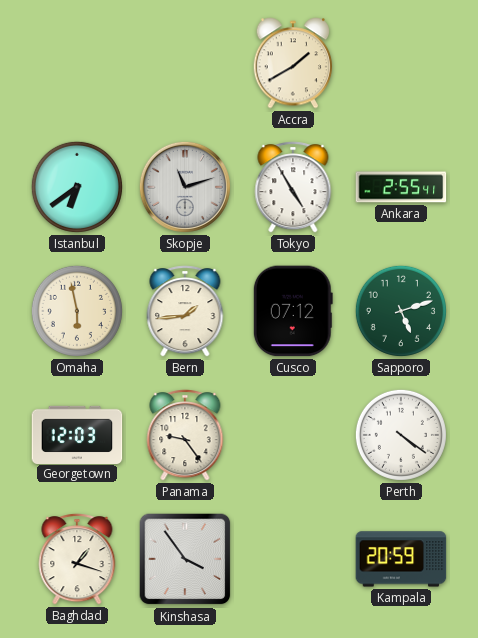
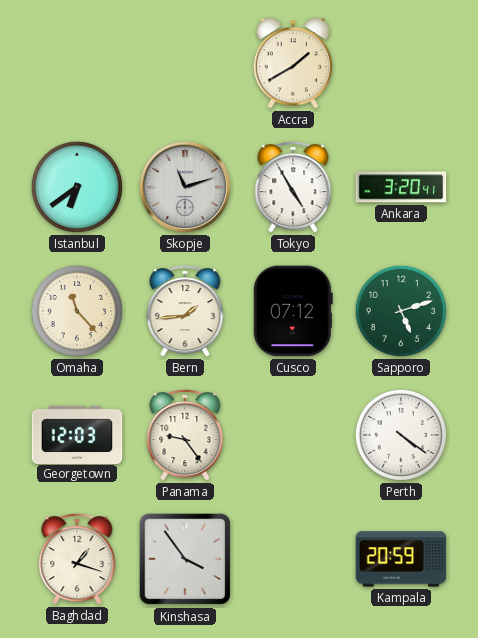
Ankara: 2:55 -> 3:20
Omaha: 5:58 -> 11:23
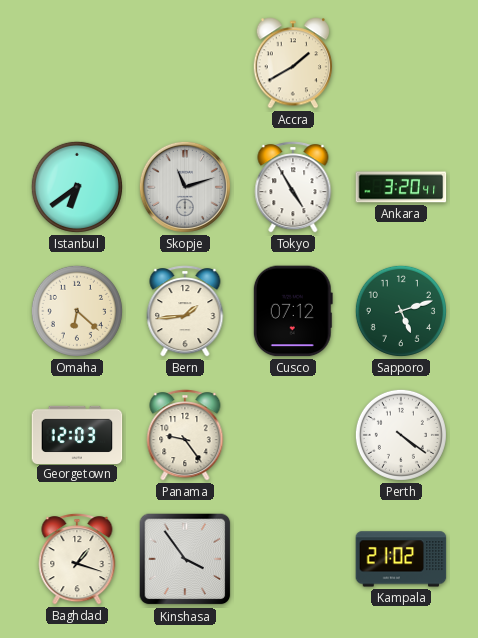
Omaha: 11:23 -> 6:22
Kampala: 20:59 -> 21:02
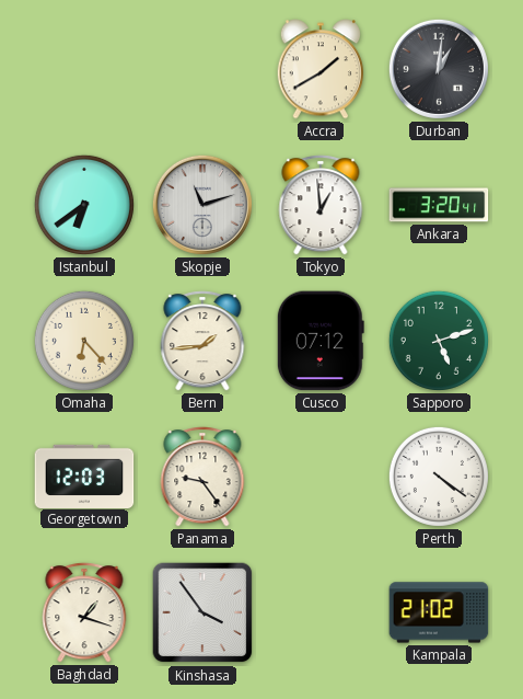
Durban: none -> 1:01
Tokyo: 4:55 -> 12:59
Omaha: 6:22 -> 6:23
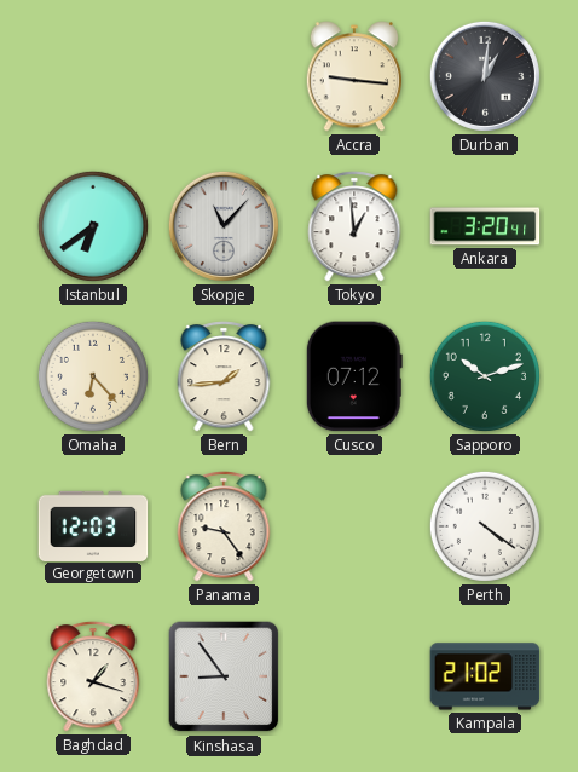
Accra: 1:40 -> 9:16
Skopje: 11:12 -> 11:07
Sapporo: 5:12 -> 10:12
Kinshasa: 3:54 -> 8:54
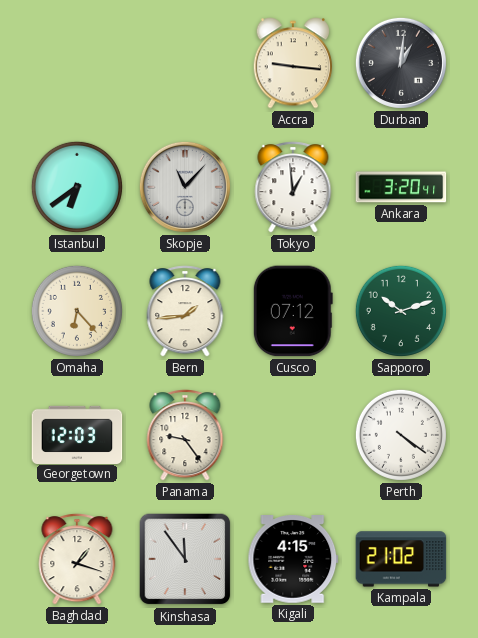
Kinshasa: 8:54 -> 11:54
Kigali: none -> 4:15
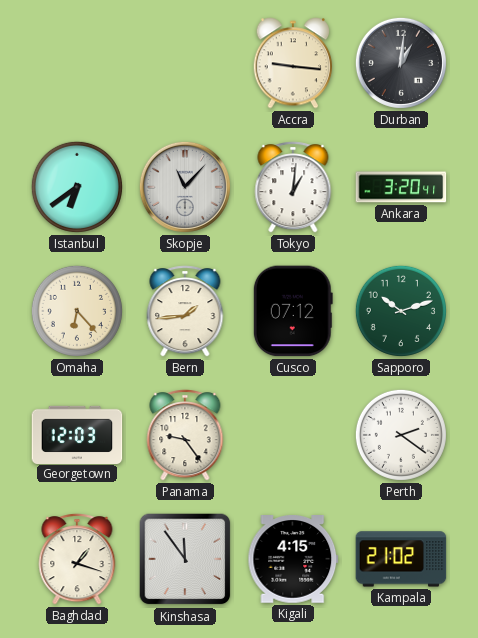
Tokyo: 12:59 -> 1:01
Perth: 4:21 -> 2:21
